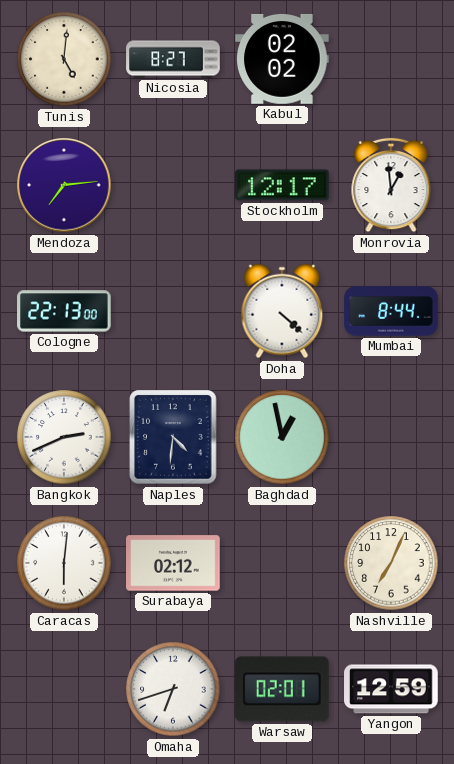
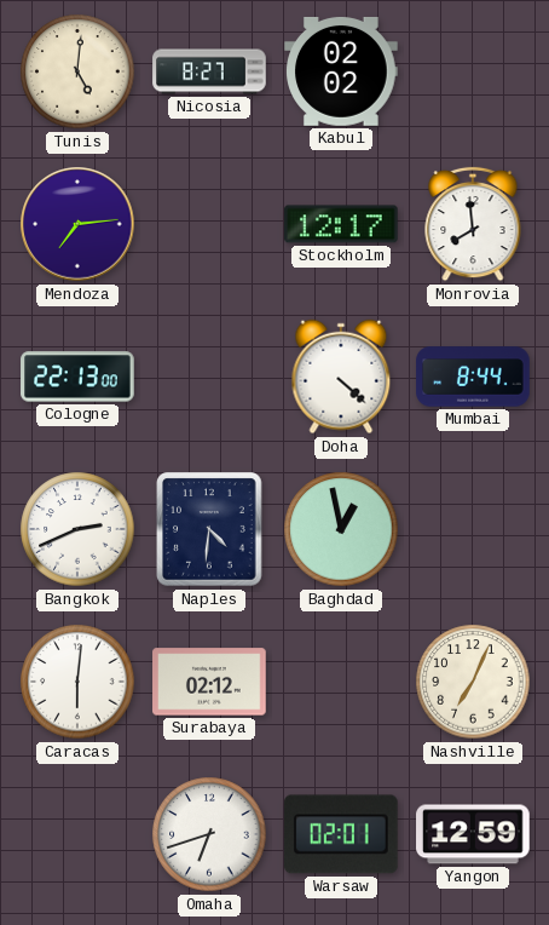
Monrovia: 12:59 -> 7:59
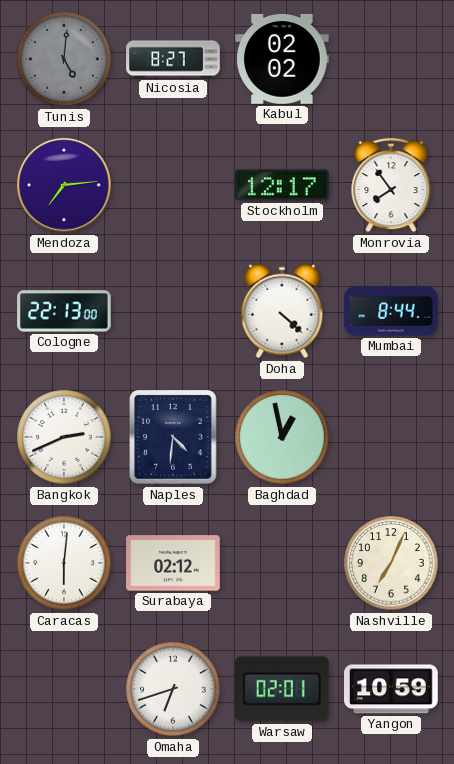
Tunis dial: cream -> grey
Monrovia: 7:59 -> 7:54
Yangon: 12:59 -> 10:59
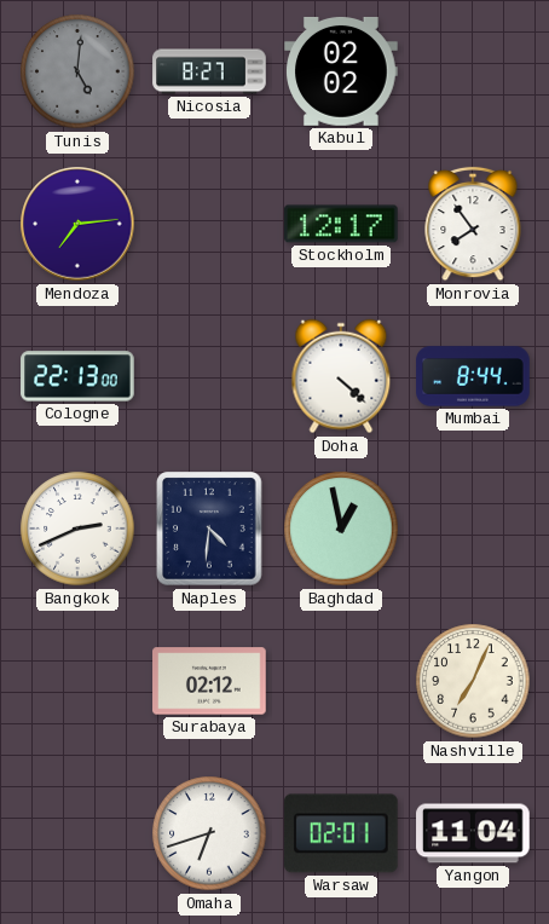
Caracas: 6:01 -> none
Yangon: 10:59 -> 11:04
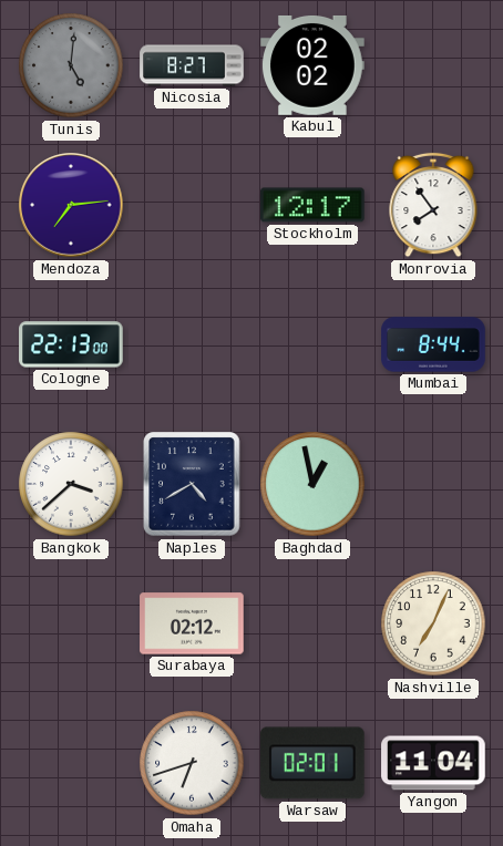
Doha: 4:22 -> none
Bangkok: 2:41 -> 3:38
Naples: 4:31 -> 4:40
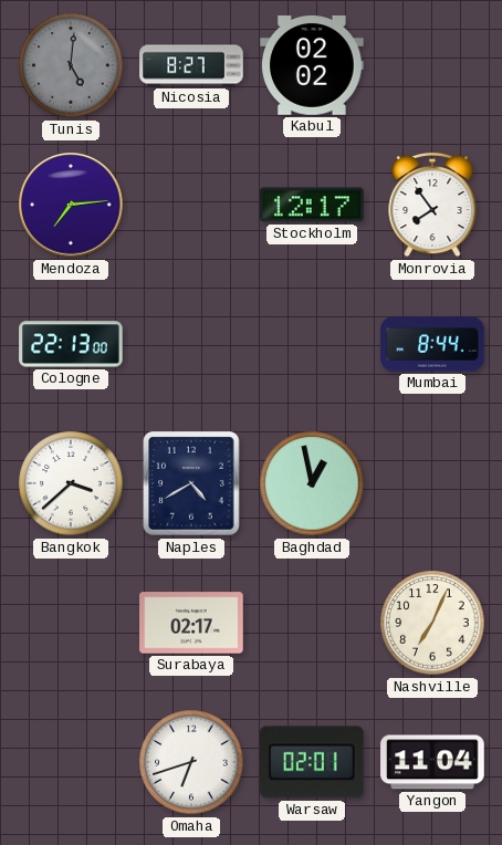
Surabaya: 02:12 -> 02:17
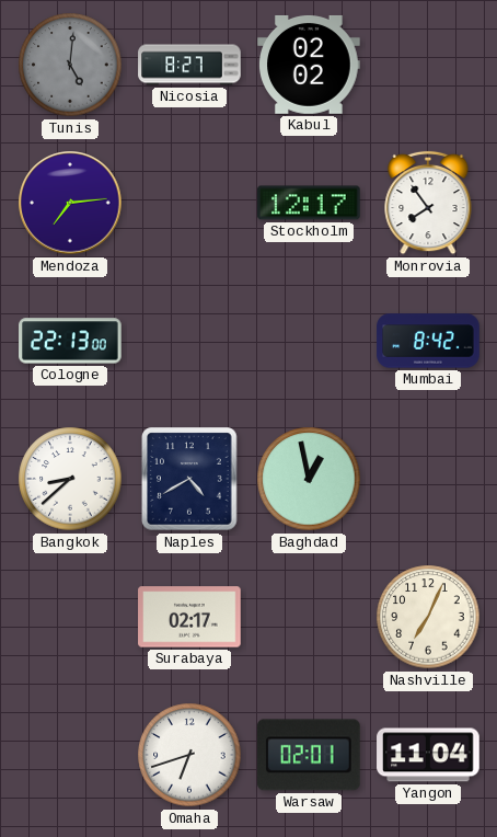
Mumbai: 8:44 -> 8:42
Bangkok: 3:38 -> 8:38
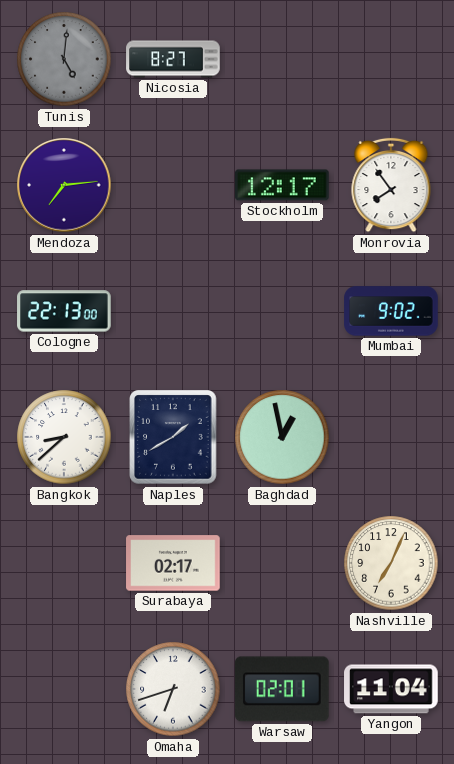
Kabul: 02:02 -> none
Mumbai: 8:42 -> 9:02
Naples: 4:40 -> 1:40
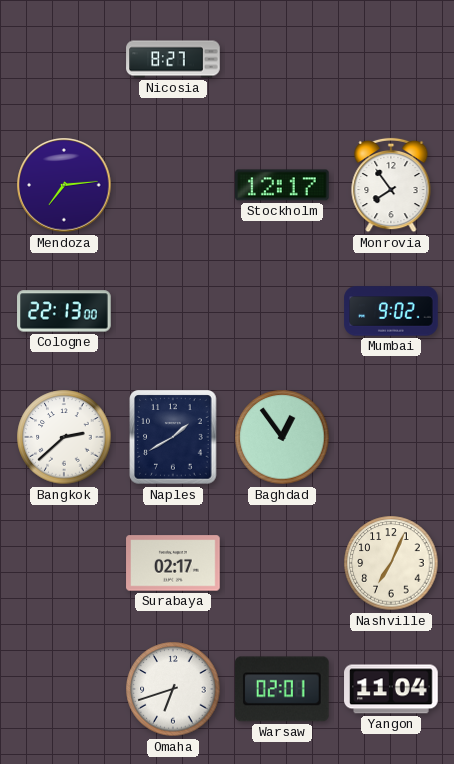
Tunis: 5:01 -> none
Bangkok: 8:38 -> 2:38
Baghdad: 12:58 -> 12:54
